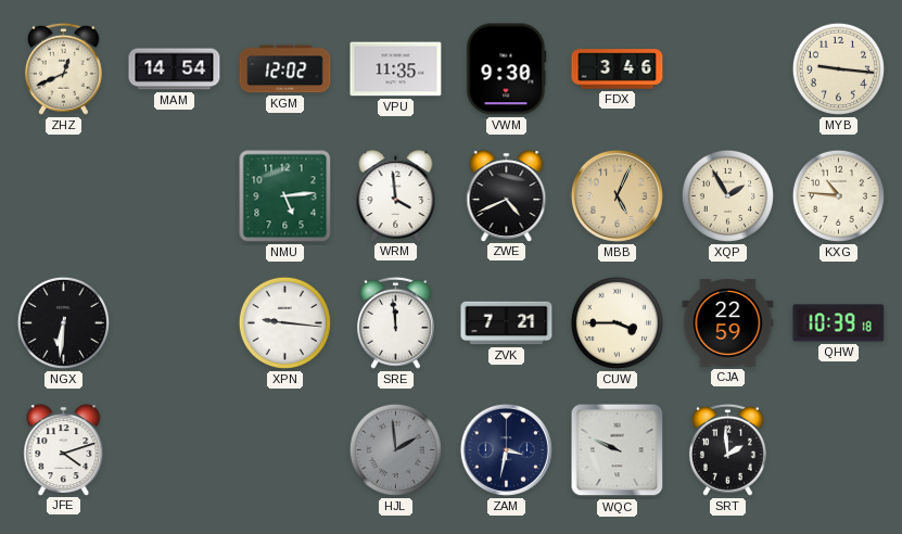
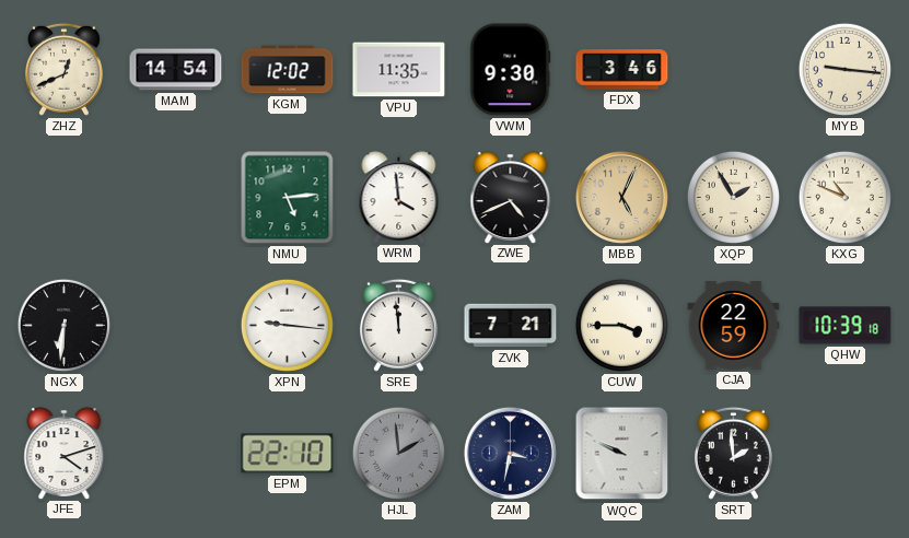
KXG: 10:46 -> 10:49
EPM: none -> 22:10
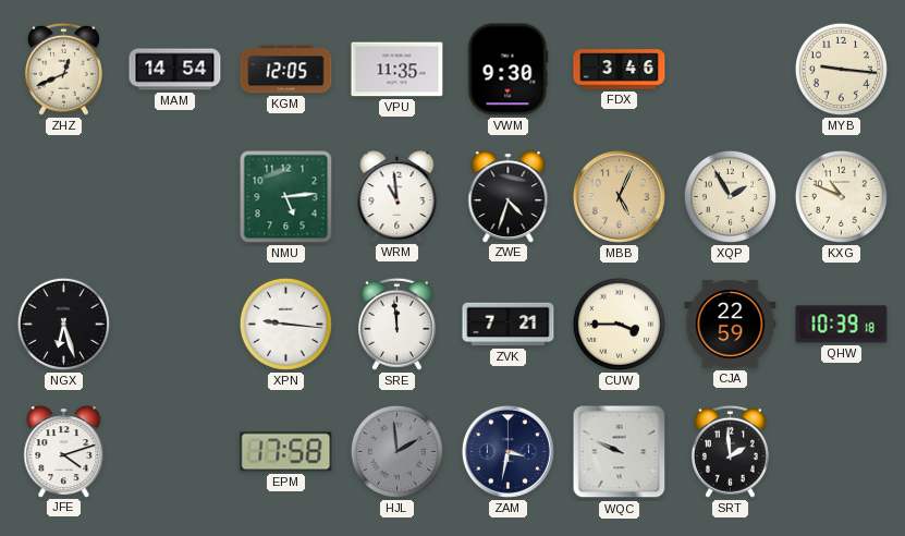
KGM: 12:02 -> 12:05
WRM: 3:59 -> 10:59
ZWE: 4:41 -> 4:33
NGX: 6:31 -> 6:27
EPM: 22:10 -> 17:58
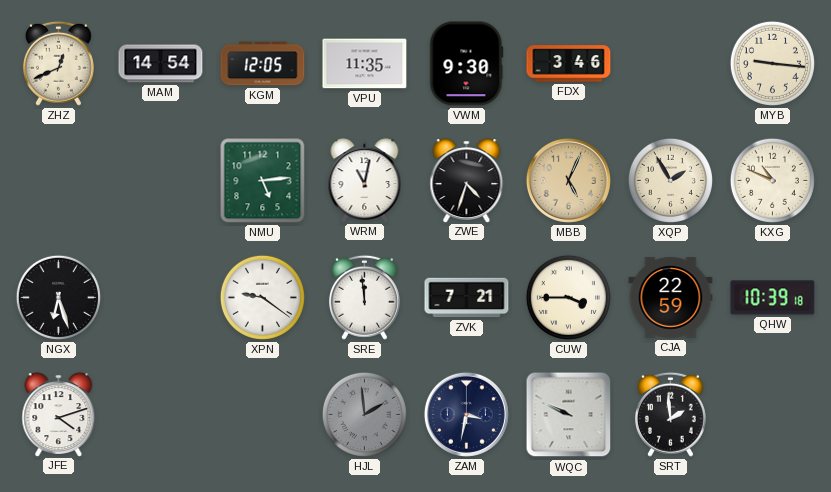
WRM: 10:59 -> 11:02
XPN: 9:16 -> 9:21
EPM: 17:58 -> none
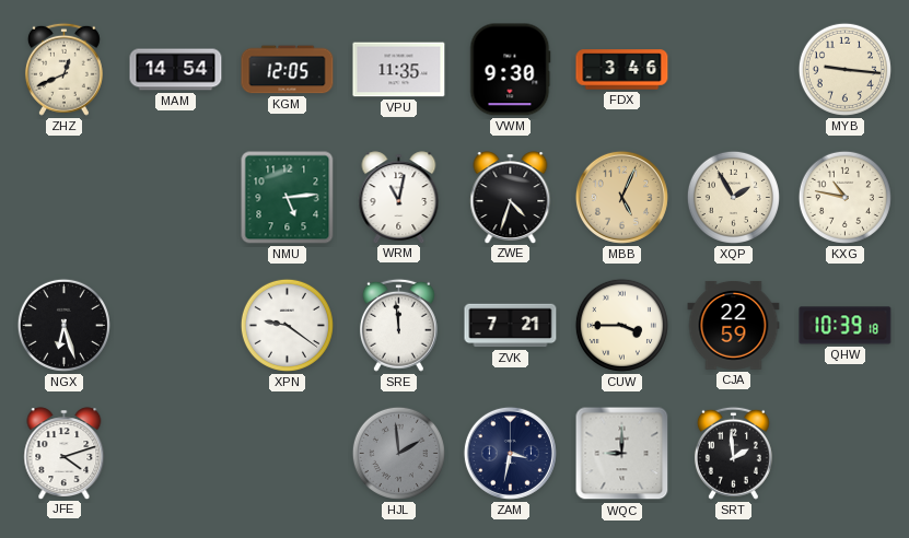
KXG: 10:49 -> 10:47
WQC: 9:49 -> 9:00
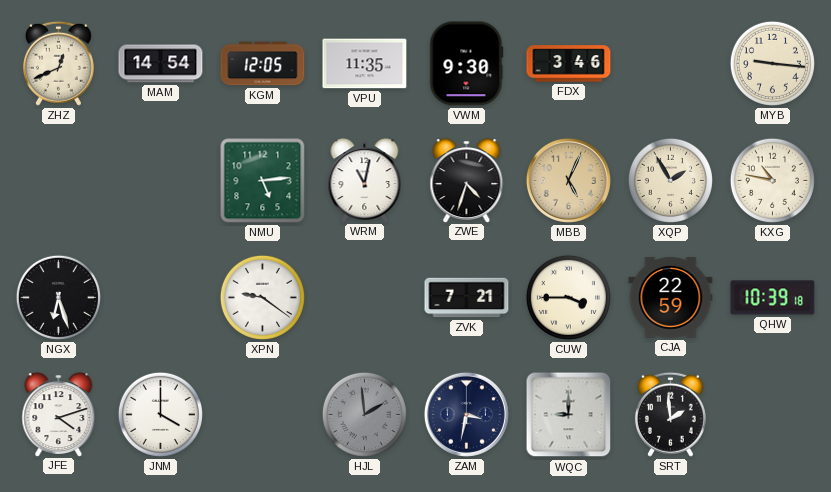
SRE: 11:59 -> none
JNM: none -> 4:00
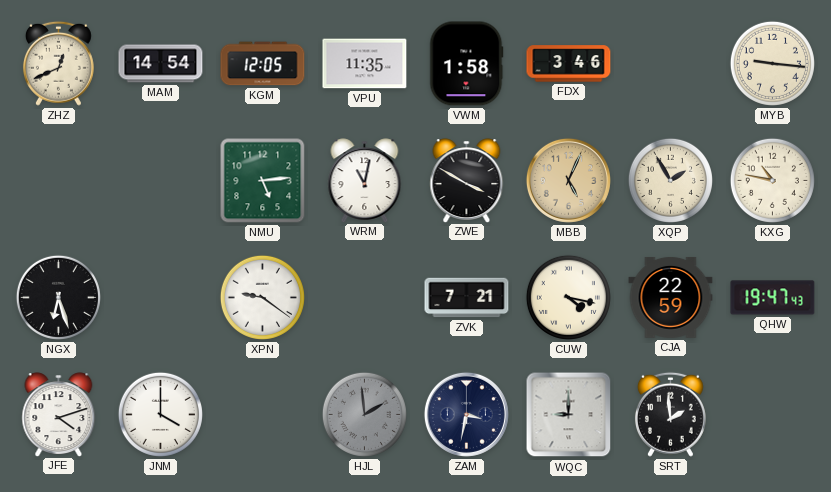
VWM: 9:30 -> 1:58
ZWE: 4:33 -> 3:50
CUW: 3:45 -> 4:17
QHW: 10:39 -> 19:47
